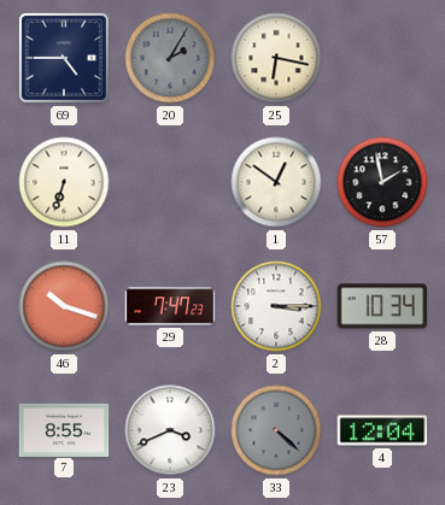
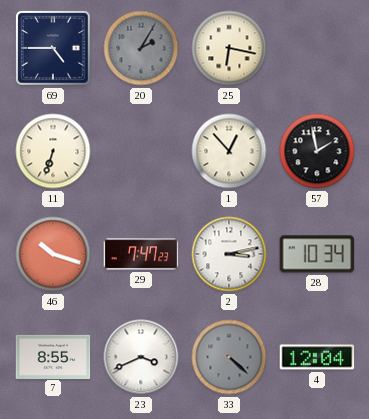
1: 12:51 -> 12:53
2: 3:15 -> 3:13
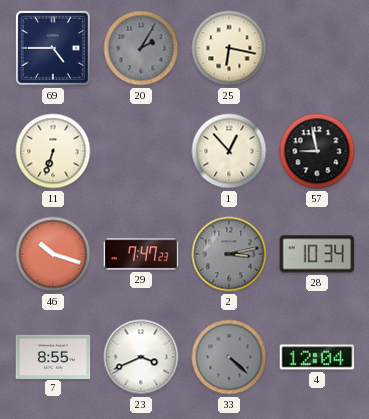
57: 1:58 -> 8:58
2 dial: white -> grey
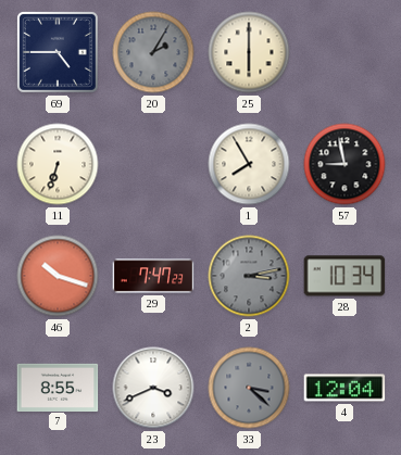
25: 6:17 -> 6:00
1: 12:53 -> 7:55
33: 4:22 -> 3:22
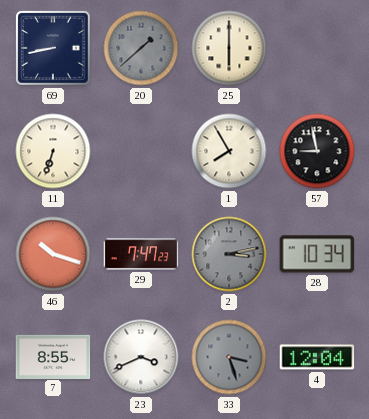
69: 4:45 -> 8:43
20: 2:05 -> 1:38
33: 3:22 -> 3:27
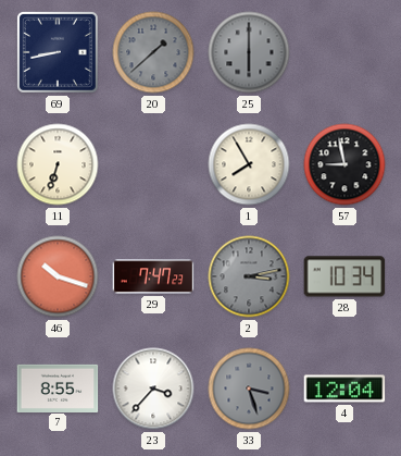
25 dial: cream -> grey
23: 3:41 -> 3:37
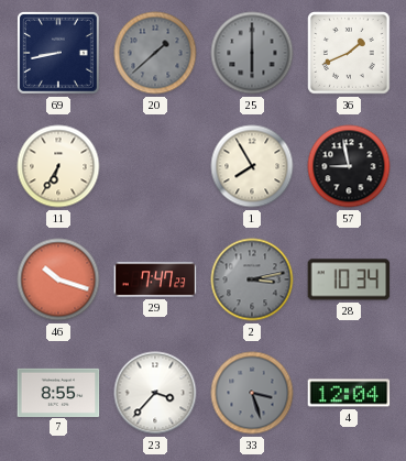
36: none -> 1:41
11: 6:33 -> 6:35
